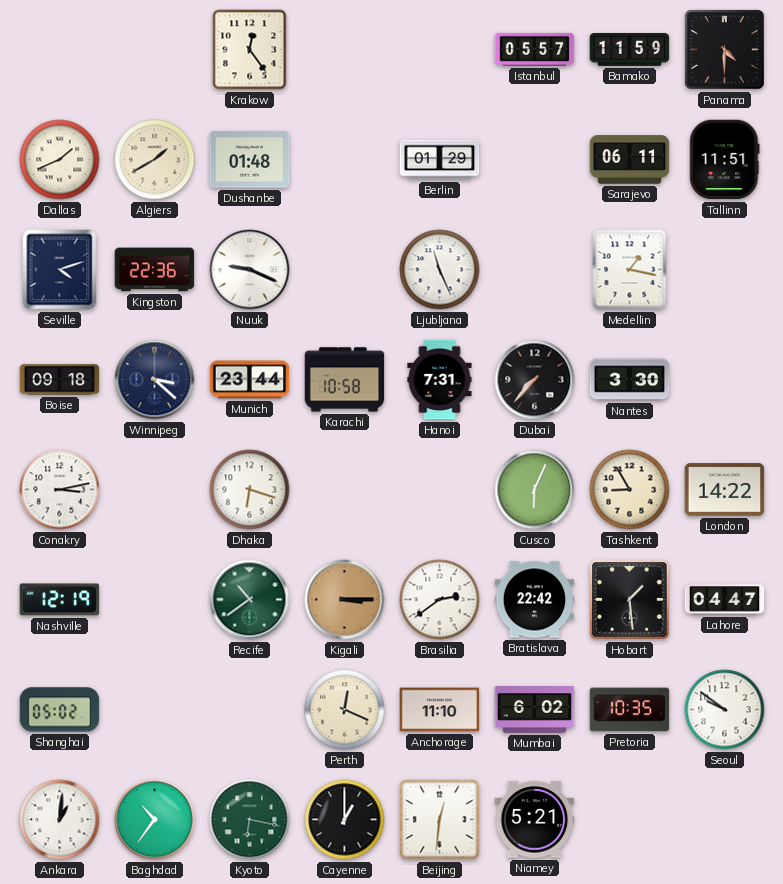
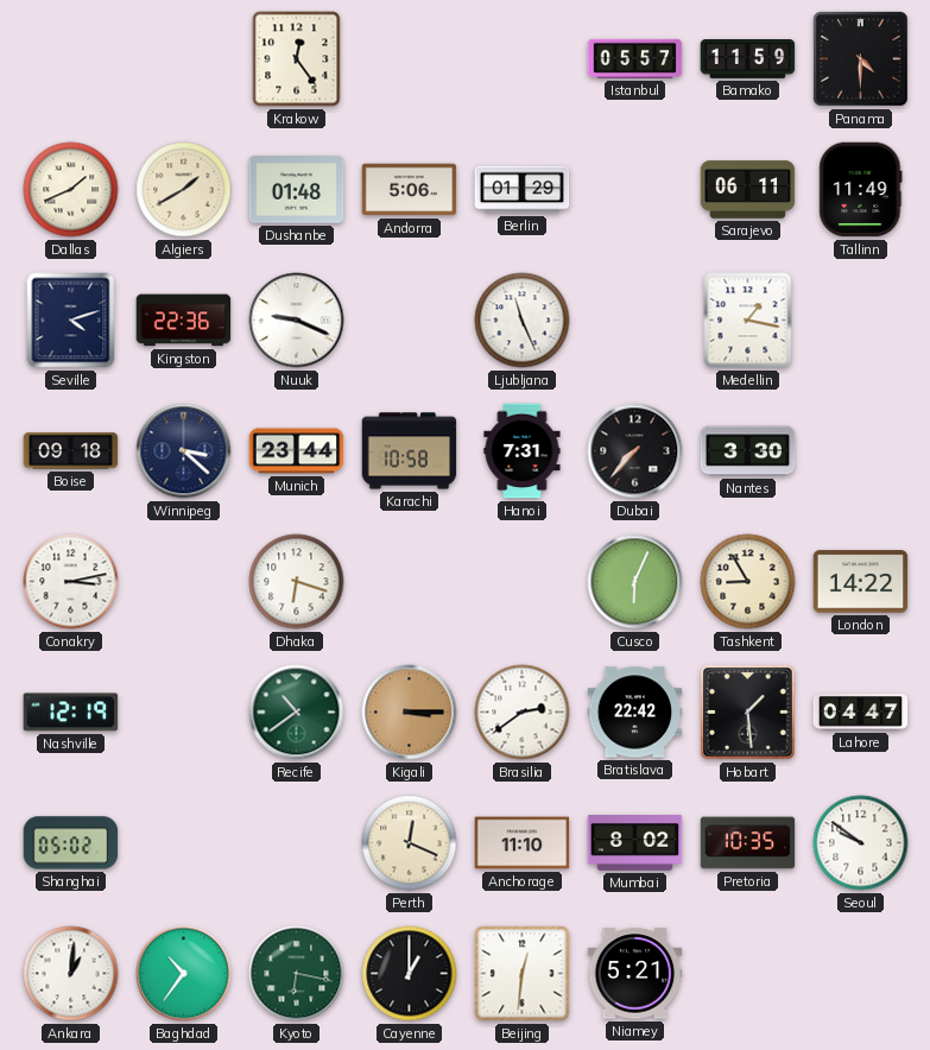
Andorra: none -> 5:06
Tallinn: 11:51 -> 11:49
Mumbai: 6:02 -> 8:02
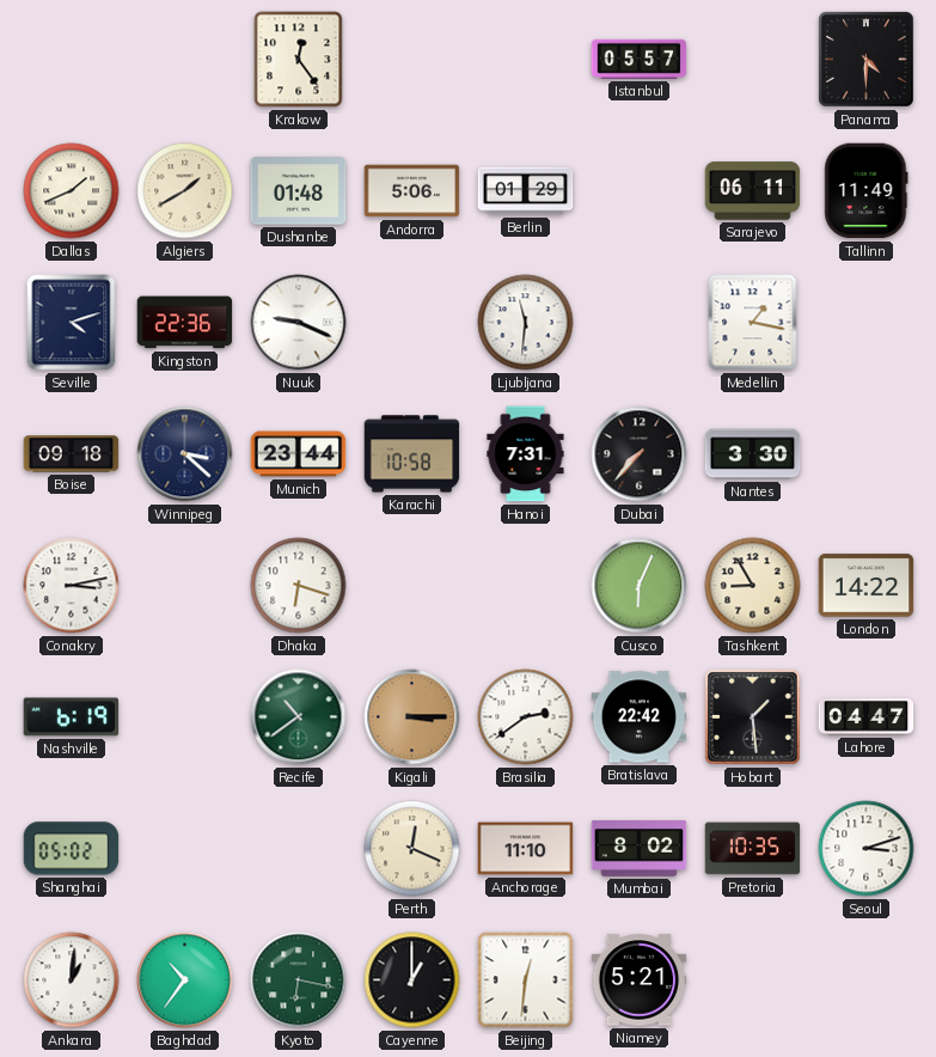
Bamako: 11:59 -> none
Ljubljana: 11:26 -> 11:31
Nashville: 12:19 -> 6:19
Seoul: 9:51 -> 3:12
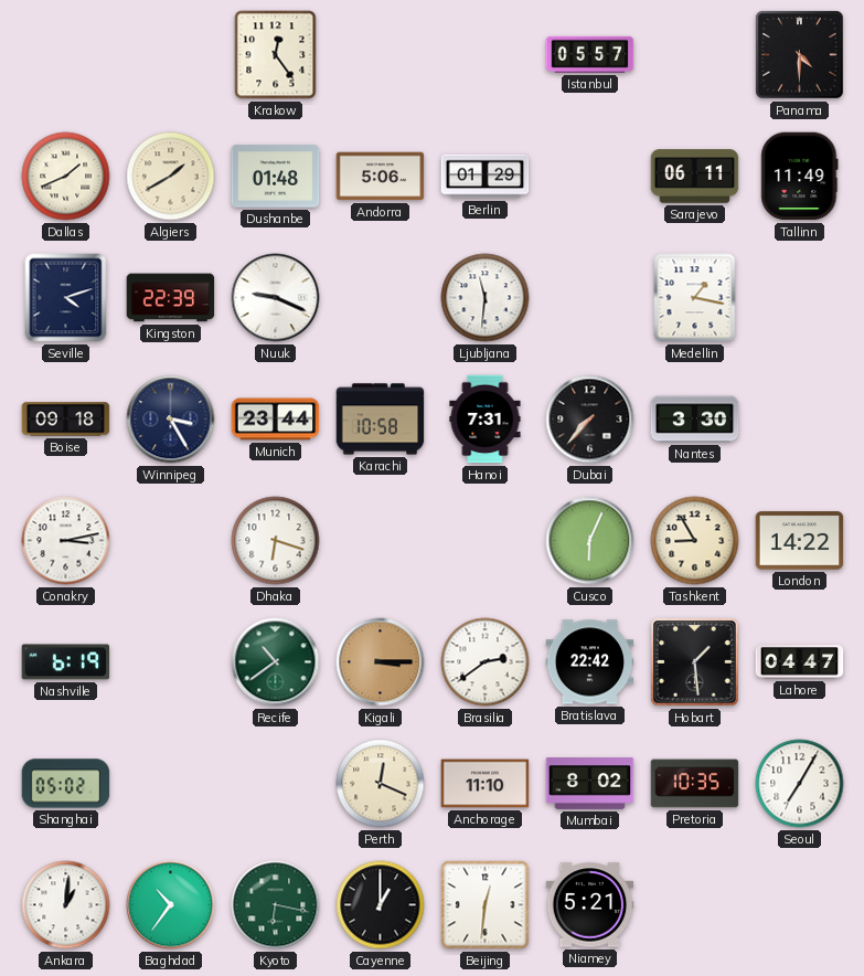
Kingston: 22:36 -> 22:39
Winnipeg: 3:22 -> 3:25
Seoul: 3:12 -> 7:05
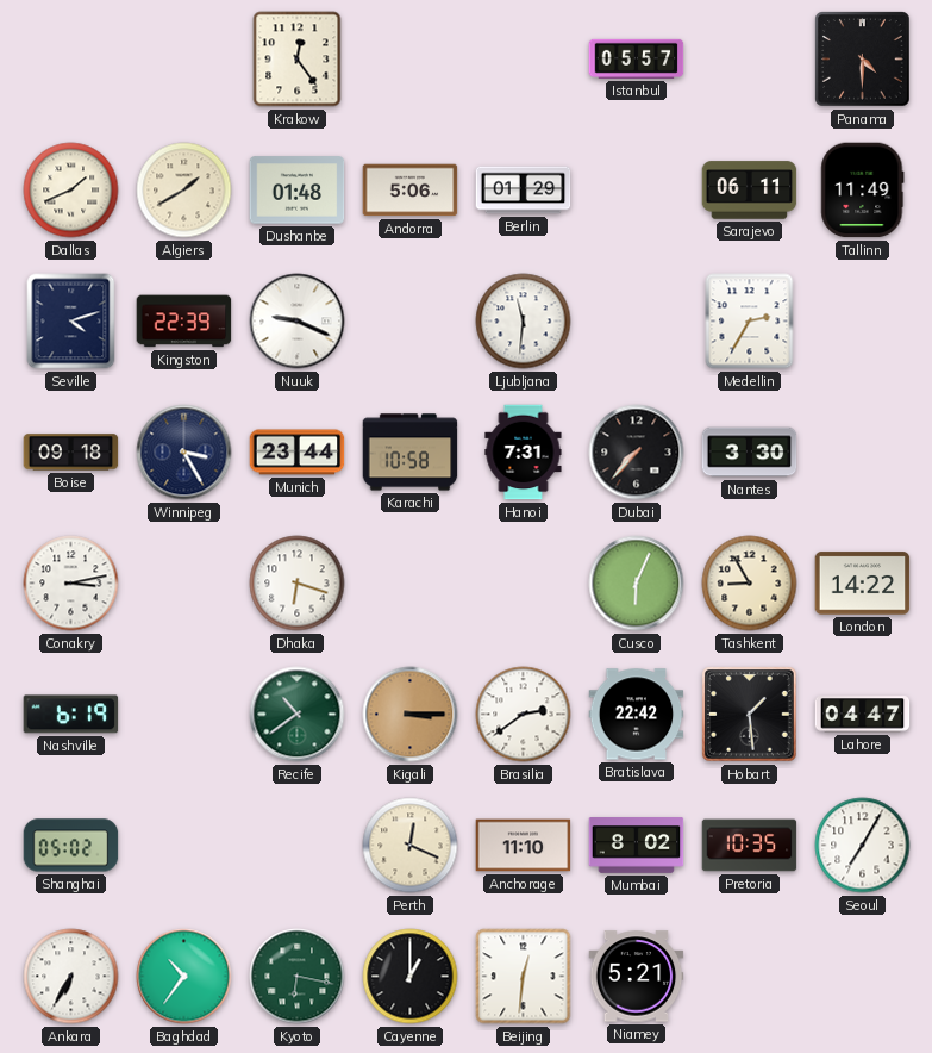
Medellin: 1:17 -> 2:35
Ankara: 1:01 -> 6:35
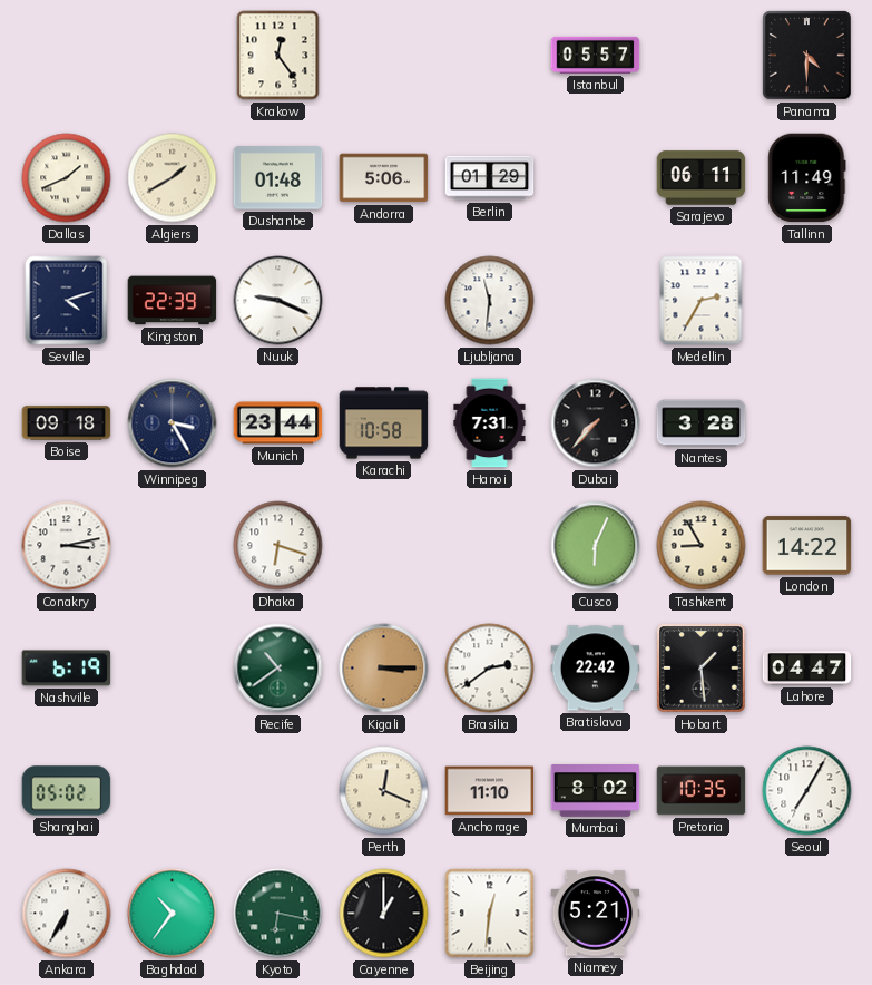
Nantes: 3:30 -> 3:28
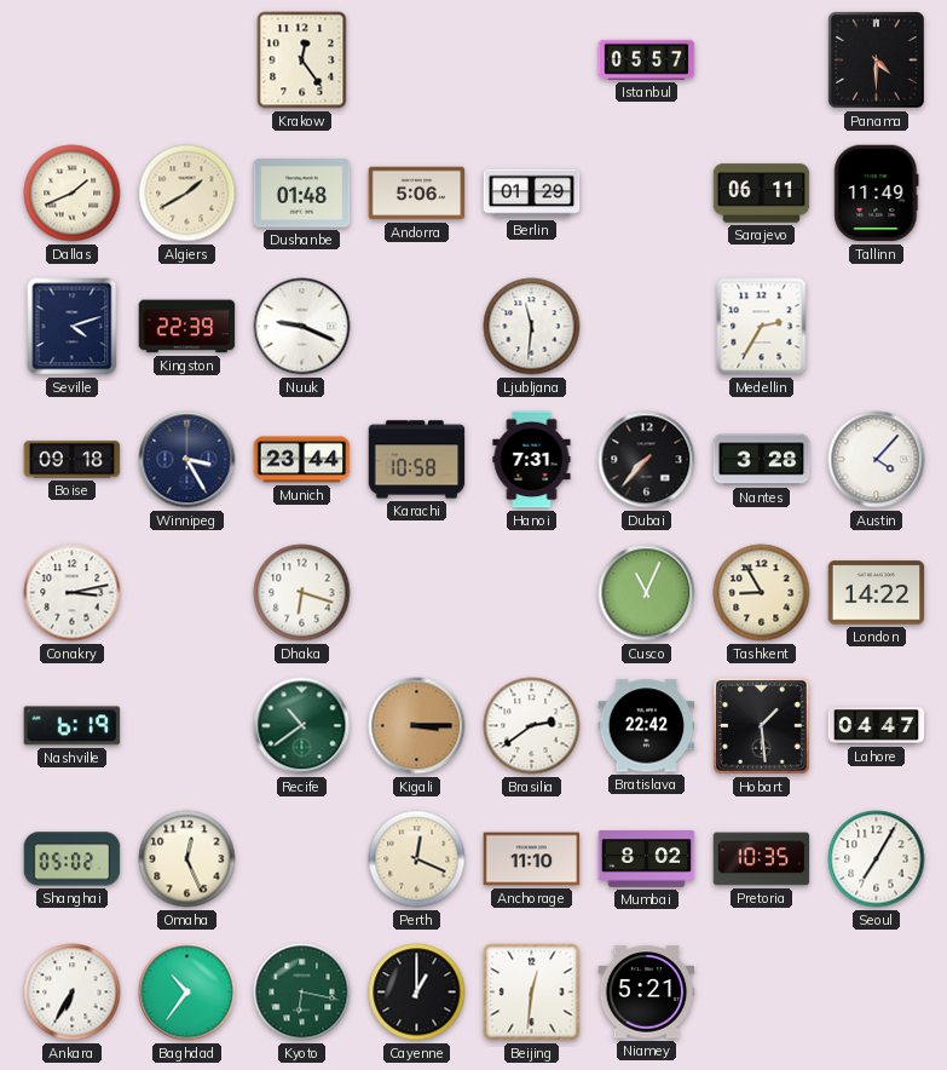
Austin: none -> 4:07
Cusco: 6:04 -> 11:04
Omaha: none -> 12:26
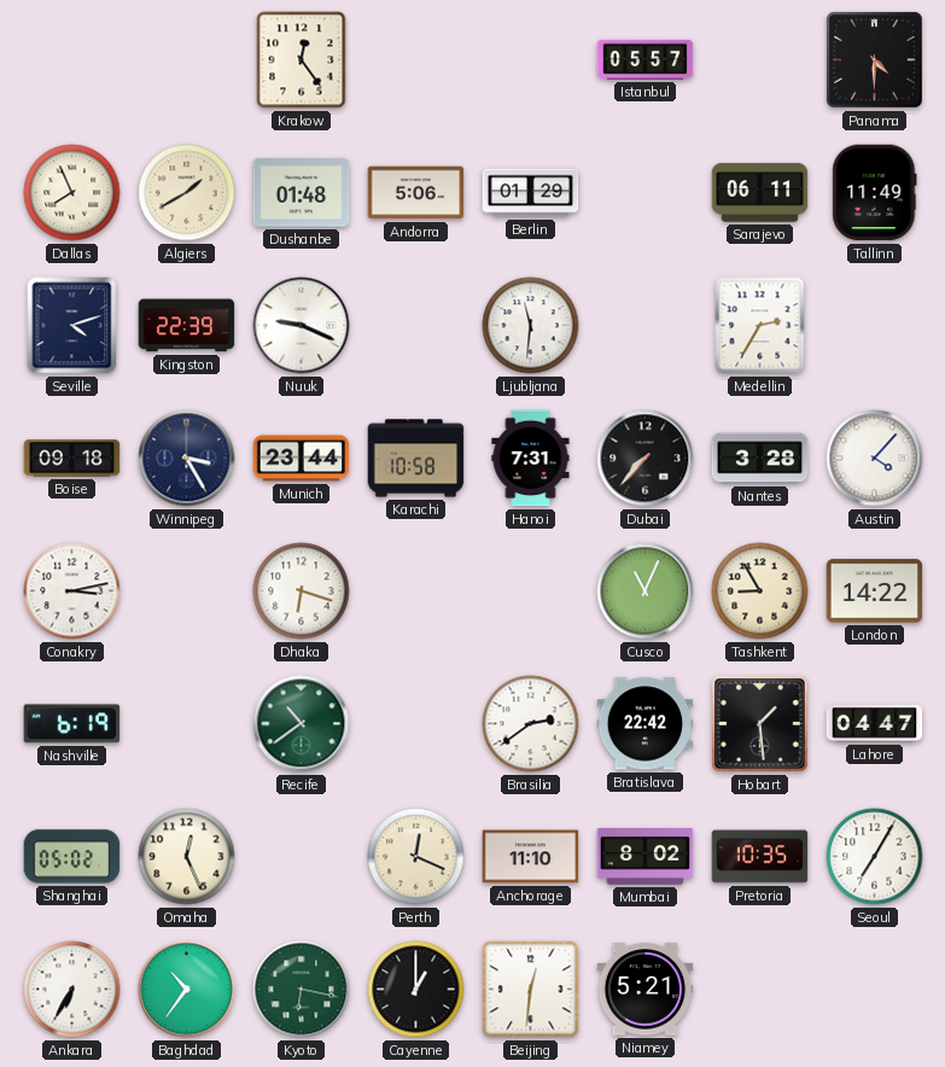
Dallas: 1:41 -> 7:56
Kigali: 3:15 -> none
